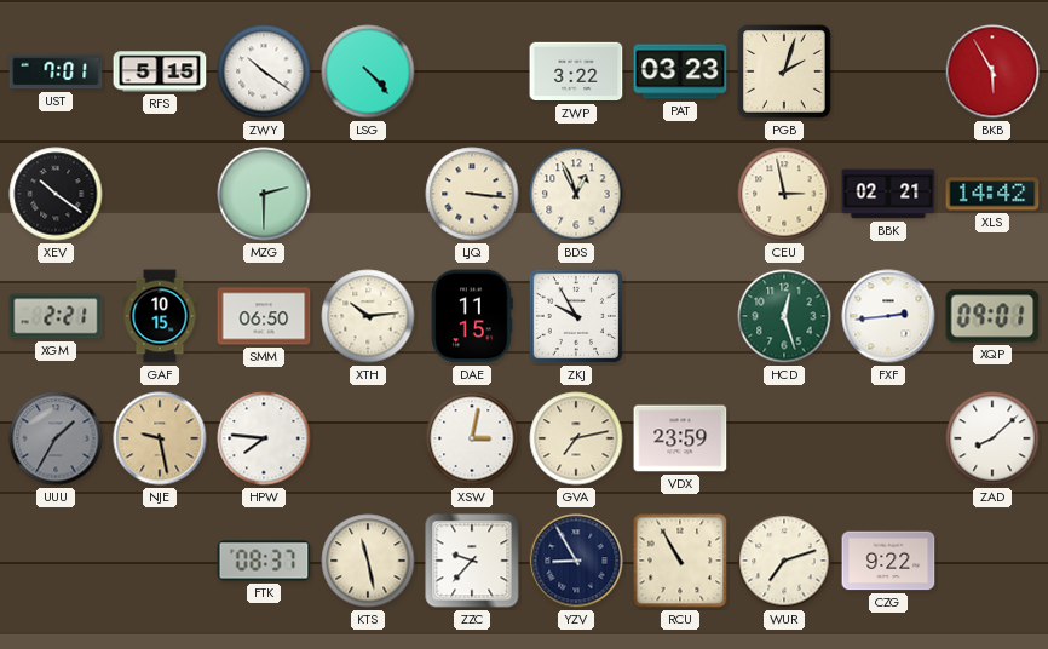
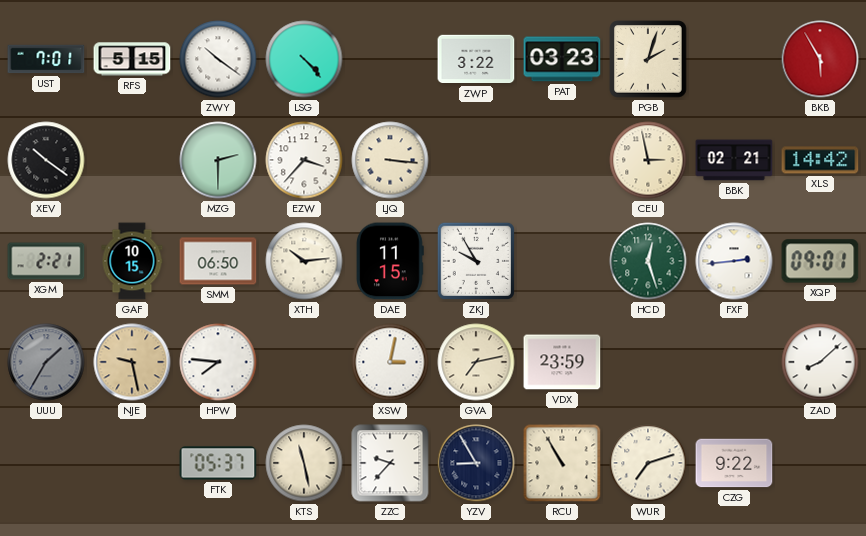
EZW: none -> 3:37
BDS: 12:56 -> none
FTK: 08:37 -> 05:37
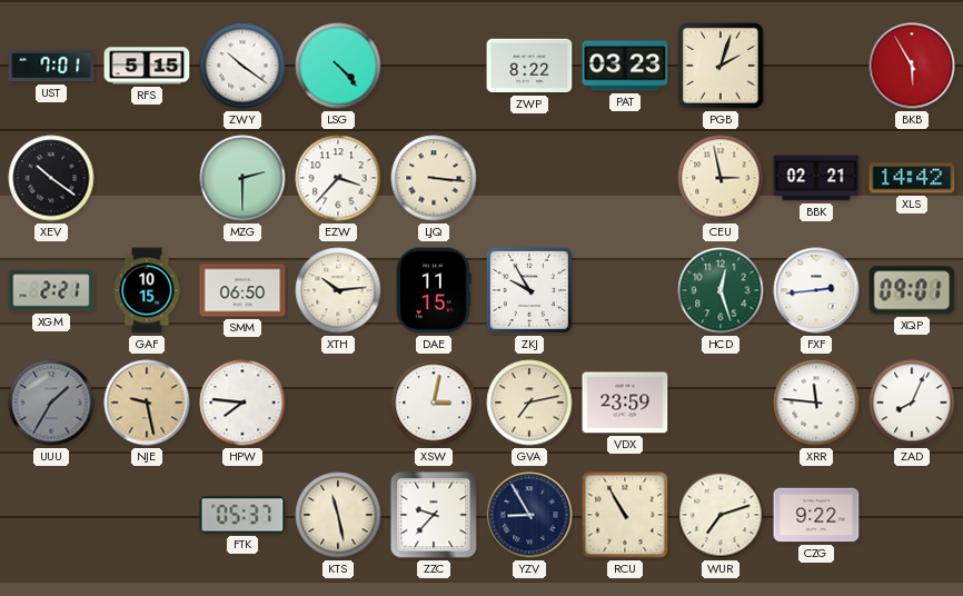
ZWP: 3:22 -> 8:22
XRR: none -> 11:46
ZAD: 8:08 -> 8:04
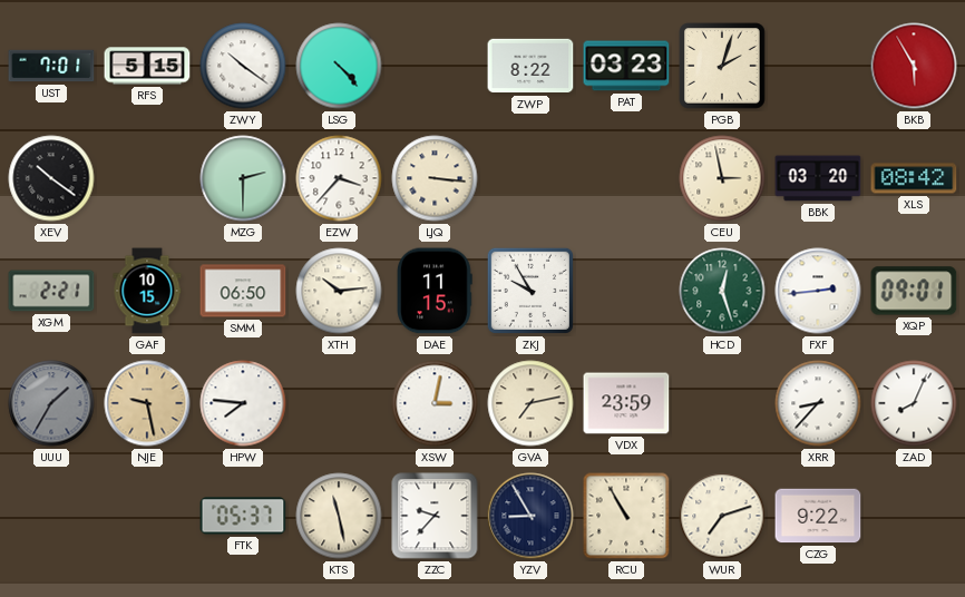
BBK: 02:21 -> 03:20
XLS: 14:42 -> 08:42
XRR: 11:46 -> 8:37
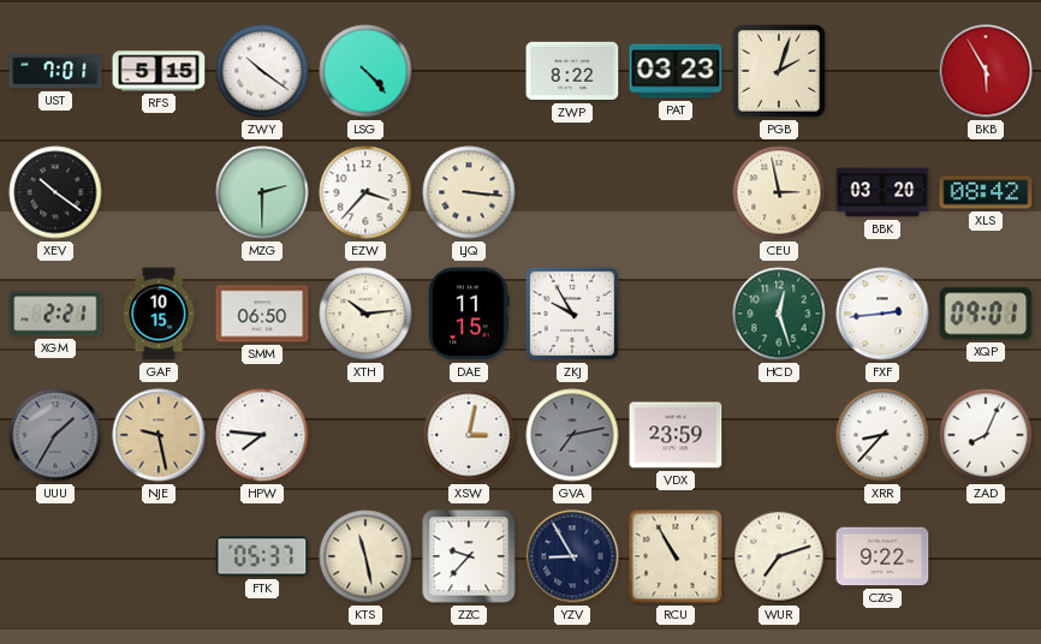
GVA dial: cream -> grey
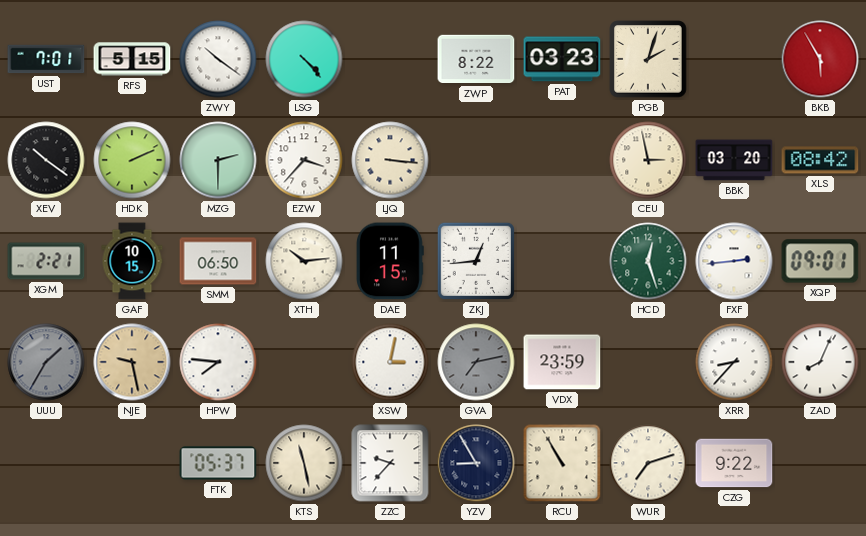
HDK: none -> 2:11
ZKJ: 9:55 -> 12:44
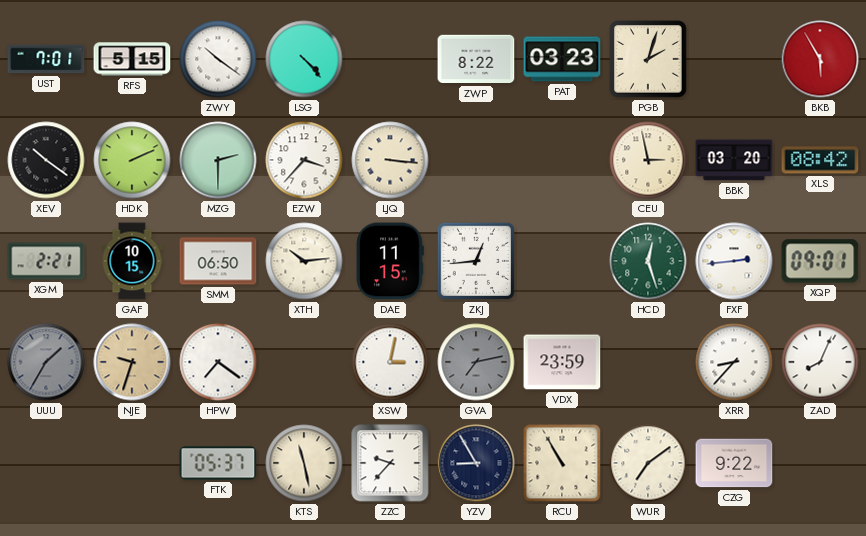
NJE: 9:28 -> 9:33
HPW: 7:46 -> 7:21
WUR: 7:12 -> 7:09
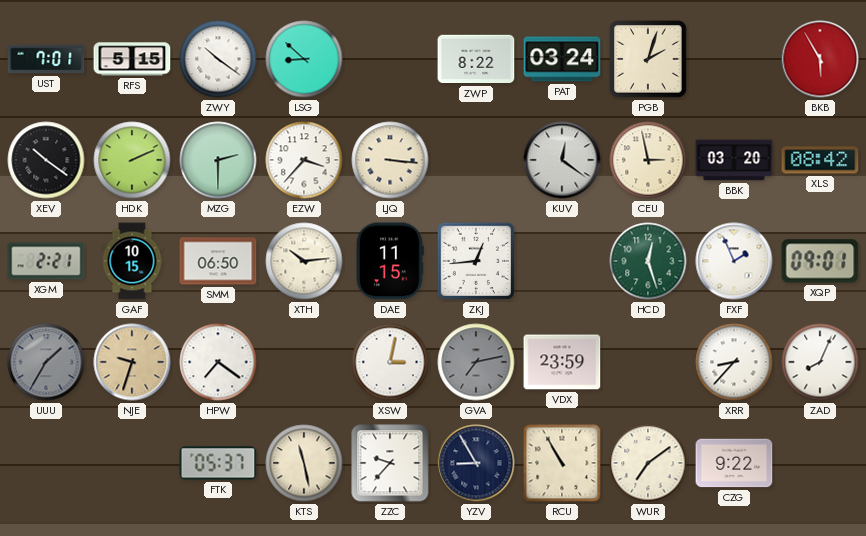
LSG: 4:23 -> 8:52
PAT: 03:23 -> 03:24
KUV: none -> 12:21
FXF: 2:44 -> 1:56
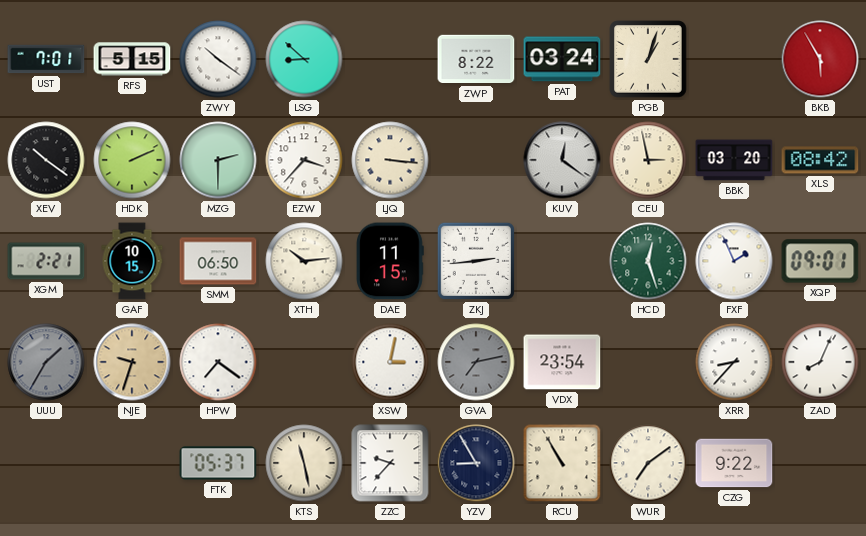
PGB: 2:03 -> 1:03
ZKJ: 12:44 -> 2:44
VDX: 23:59 -> 23:54
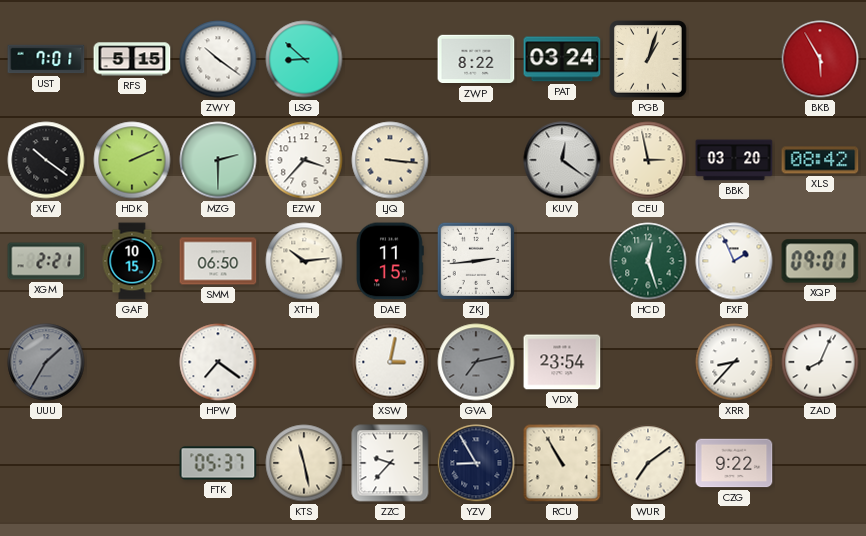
NJE: 9:33 -> none
